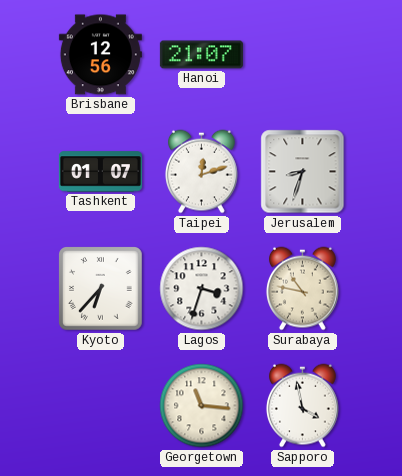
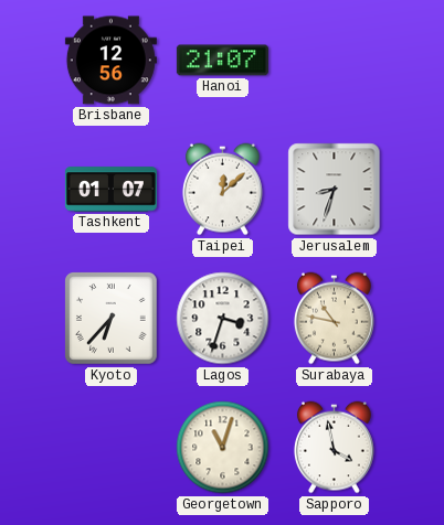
Taipei: 12:12 -> 12:08
Georgetown: 11:16 -> 11:03
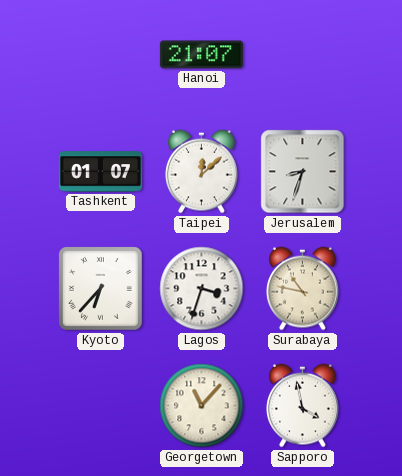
Brisbane: 12:56 -> none
Georgetown: 11:03 -> 11:07
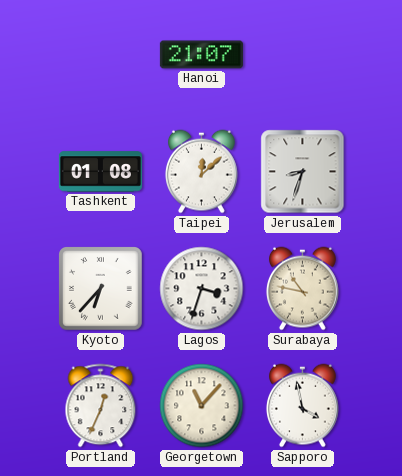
Tashkent: 01:07 -> 01:08
Portland: none -> 12:34
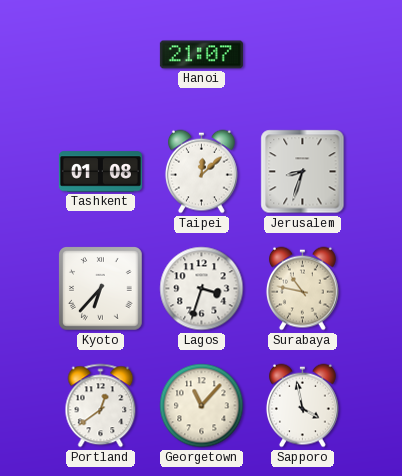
Portland: 12:34 -> 12:39
